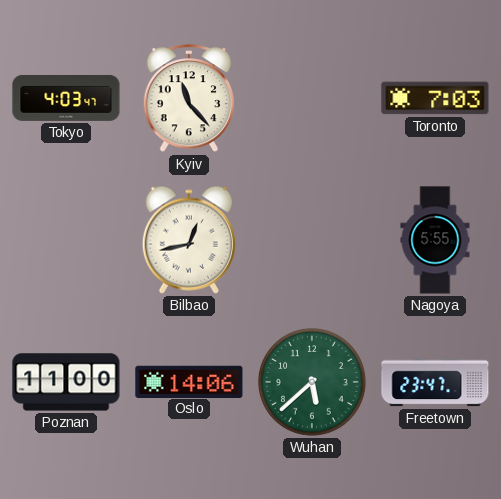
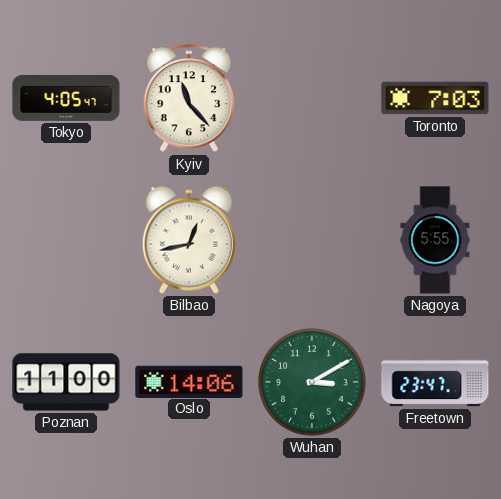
Tokyo: 4:03 -> 4:05
Wuhan: 5:38 -> 3:10
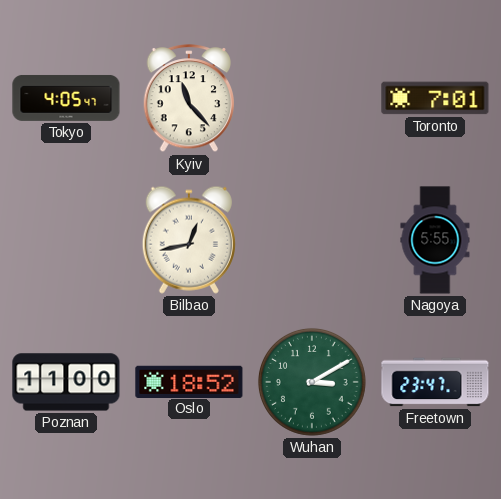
Toronto: 7:03 -> 7:01
Oslo: 14:06 -> 18:52
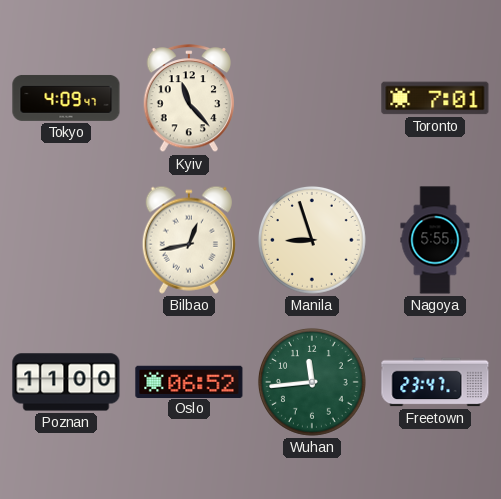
Tokyo: 4:05 -> 4:09
Manila: none -> 8:57
Oslo: 18:52 -> 06:52
Wuhan: 3:10 -> 11:44
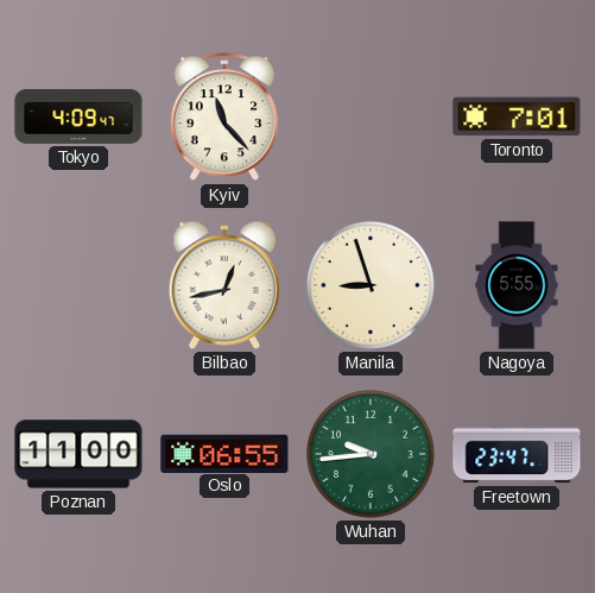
Oslo: 06:52 -> 06:55
Wuhan: 11:44 -> 9:44
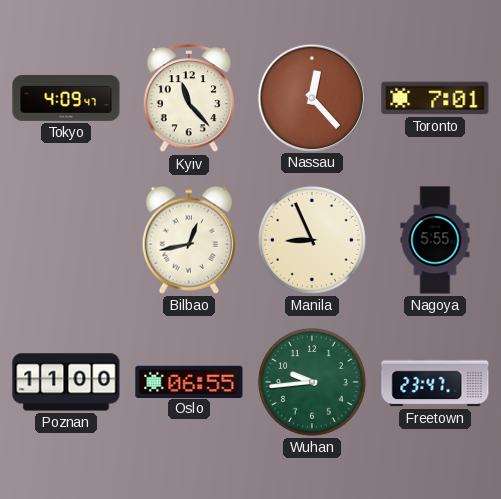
Nassau: none -> 12:23
Manila: 8:57 -> 8:56
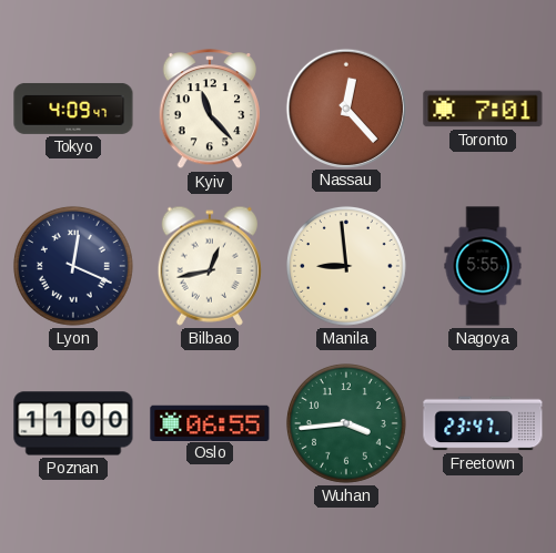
Lyon: none -> 12:19
Manila: 8:56 -> 8:59
Wuhan: 9:44 -> 3:44
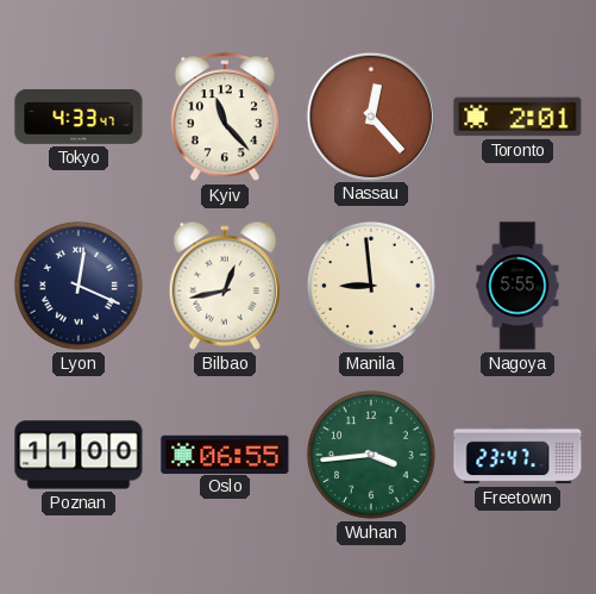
Tokyo: 4:09 -> 4:33
Toronto: 7:01 -> 2:01
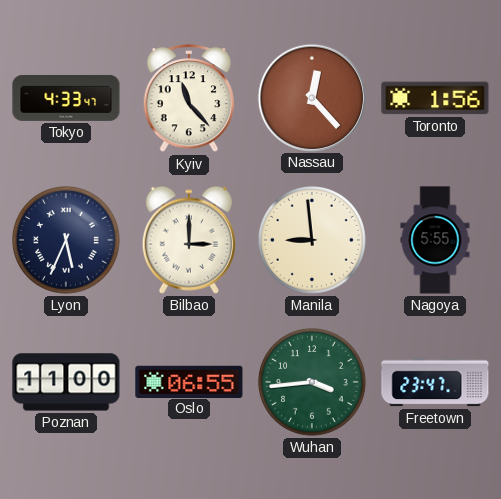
Toronto: 2:01 -> 1:56
Lyon: 12:19 -> 5:34
Bilbao: 12:43 -> 3:00
